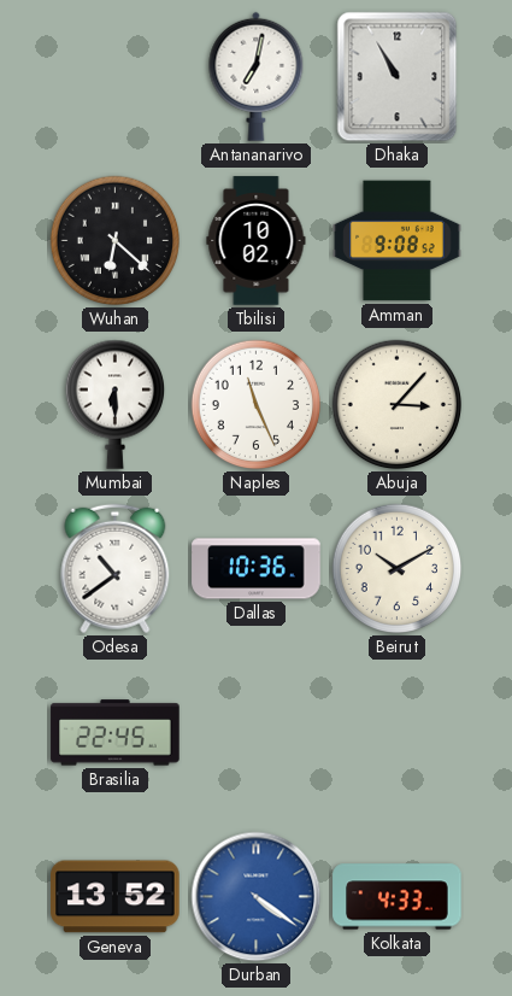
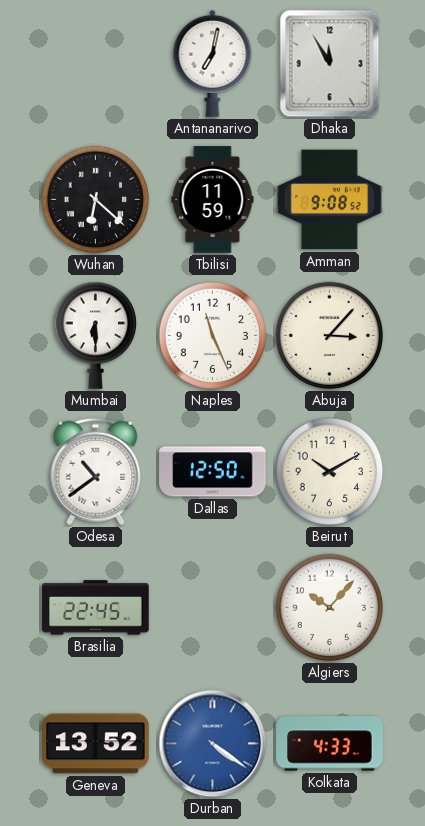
Dhaka: 10:55 -> 11:55
Tbilisi: 10:02 -> 11:59
Dallas: 10:36 -> 12:50
Algiers: none -> 10:07
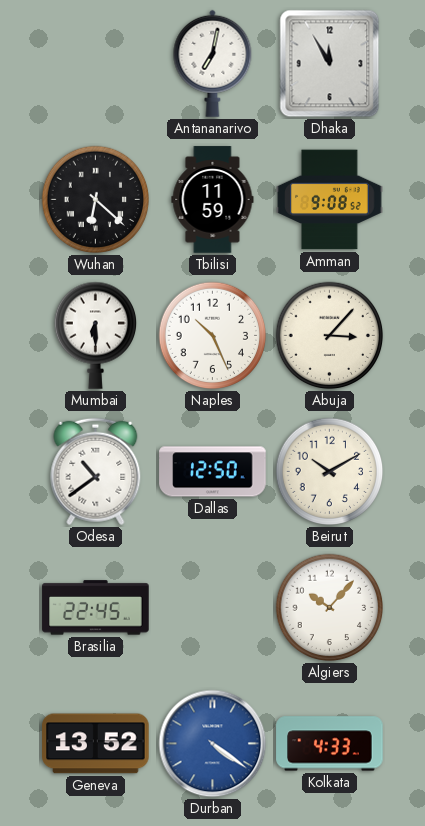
Naples: 11:26 -> 10:26
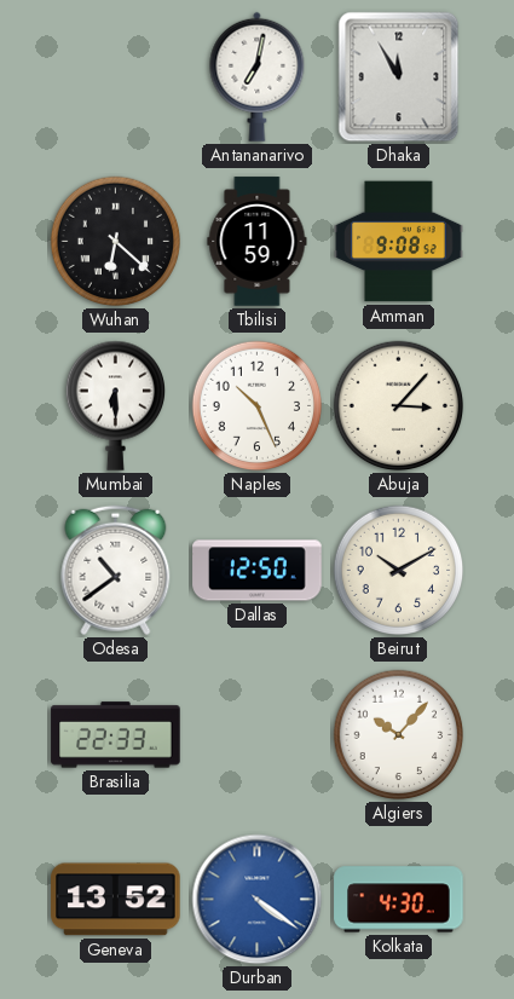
Brasilia: 22:45 -> 22:33
Kolkata: 4:33 -> 4:30
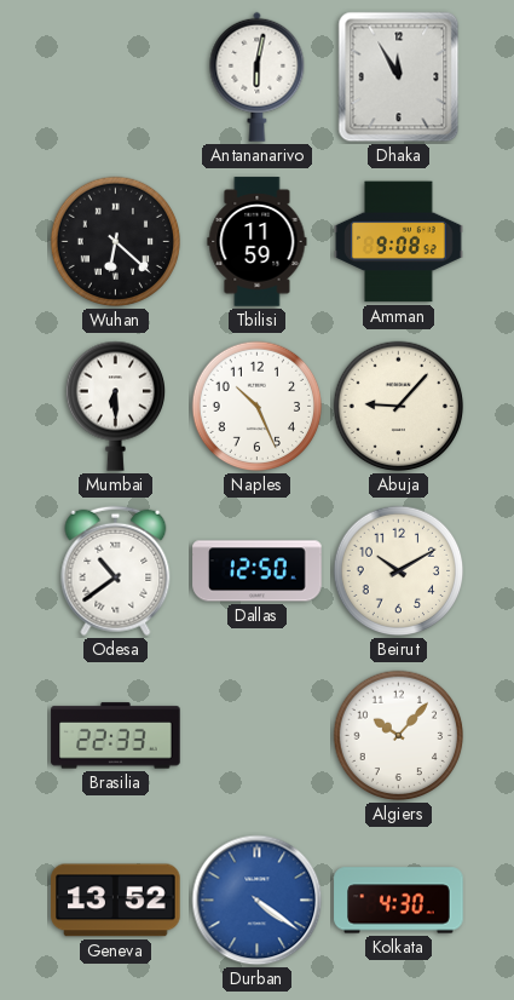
Antananarivo: 7:02 -> 6:02
Abuja: 3:07 -> 9:07
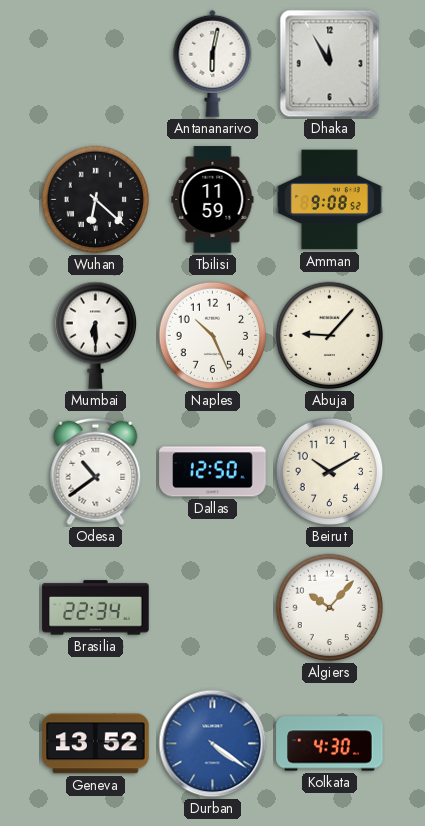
Brasilia: 22:33 -> 22:34
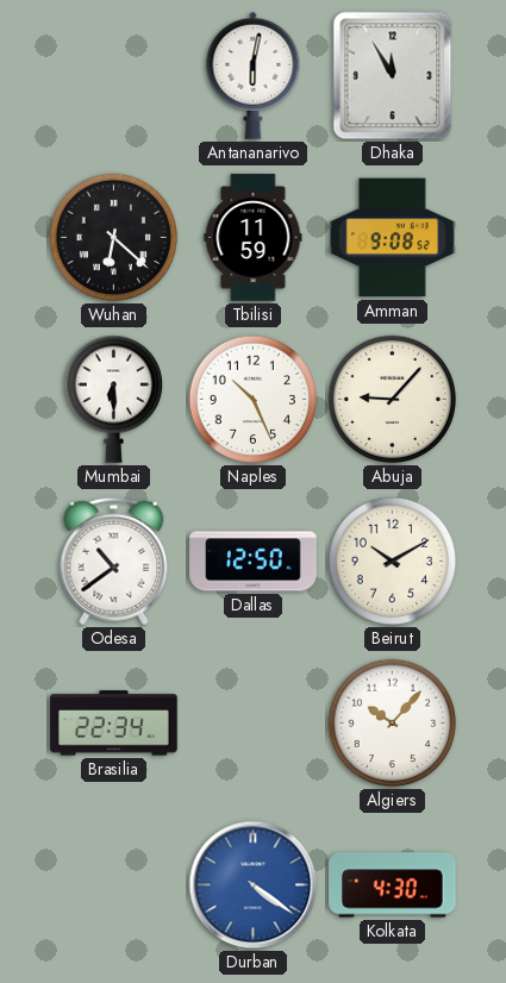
Geneva: 13:52 -> none
